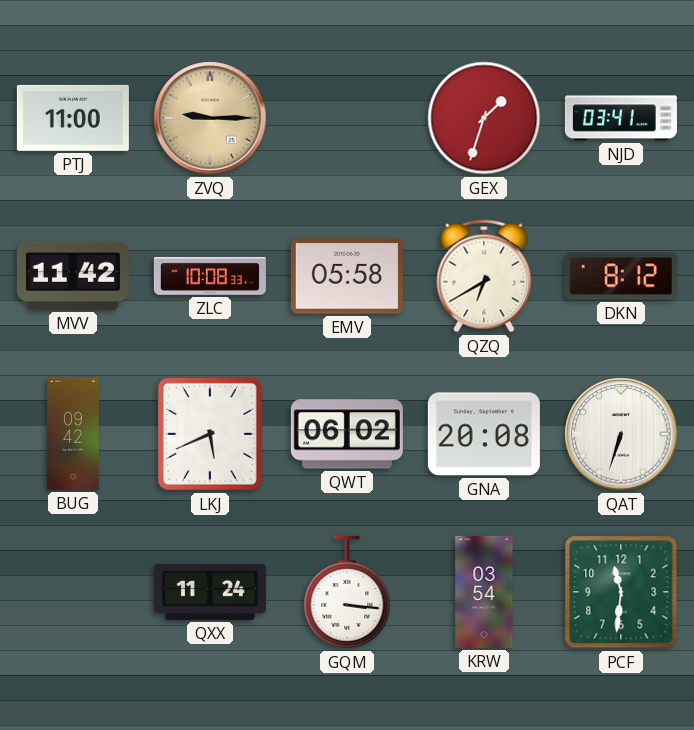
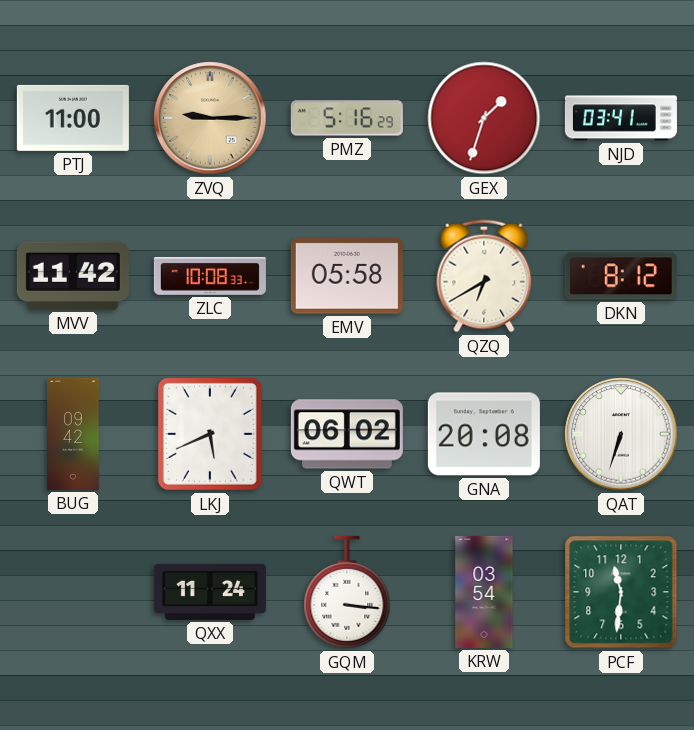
PMZ: none -> 5:16
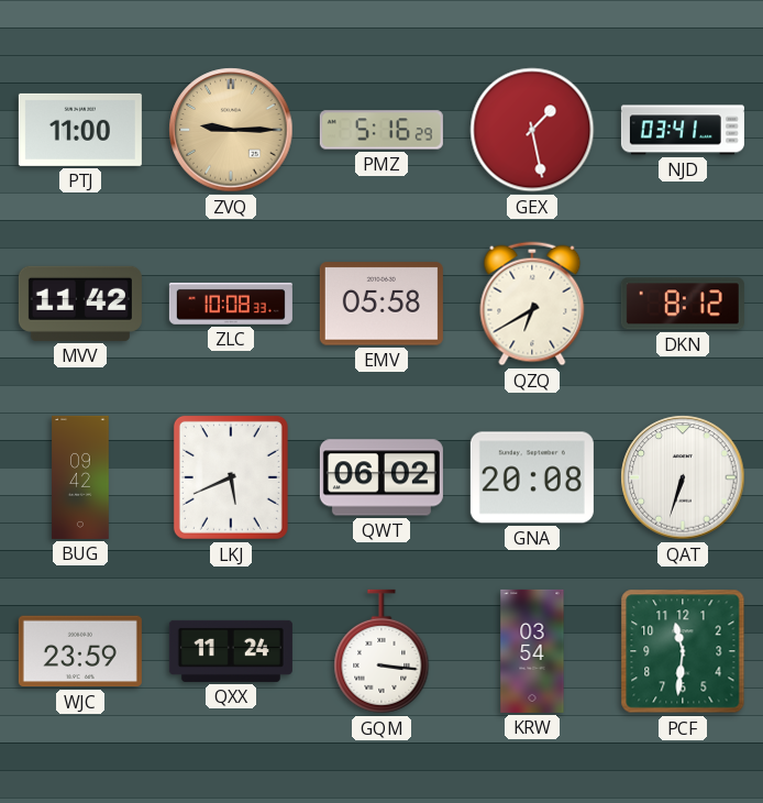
GEX: 1:33 -> 1:28
WJC: none -> 23:59
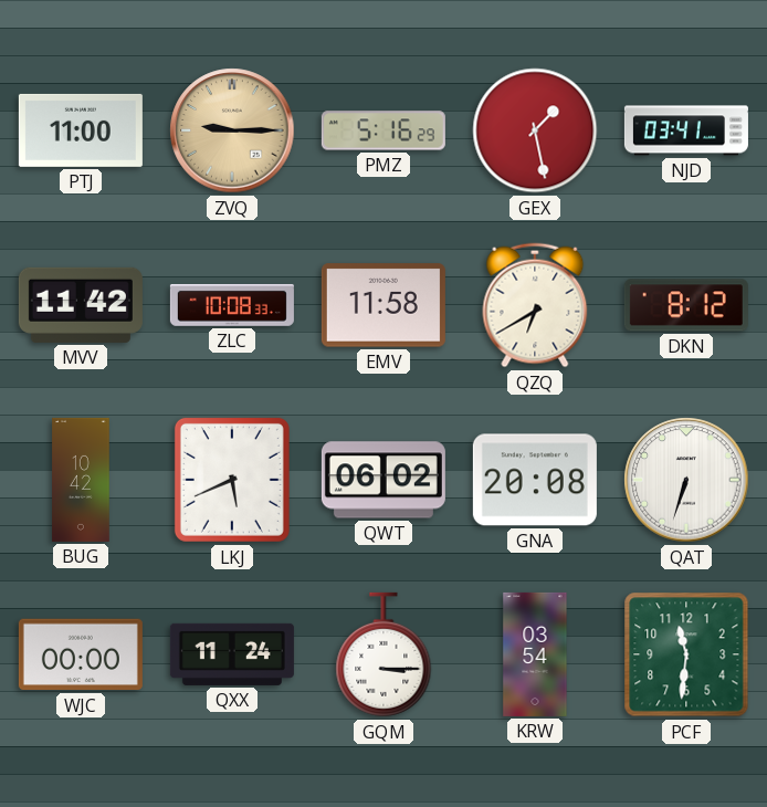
EMV: 05:58 -> 11:58
BUG: 09:42 -> 10:42
WJC: 23:59 -> 00:00
GQM: 3:16 -> 3:15
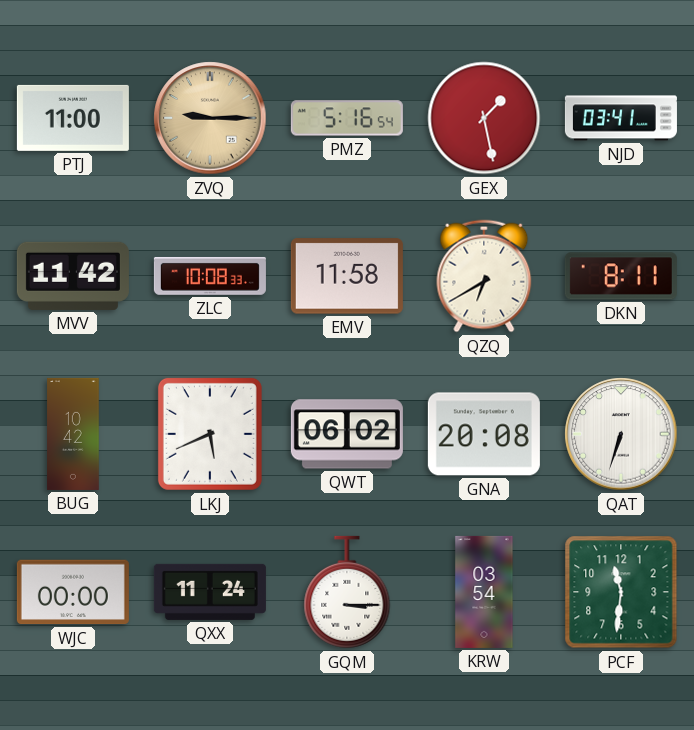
PMZ: 5:16:29 -> 5:16:54
DKN: 8:12 -> 8:11
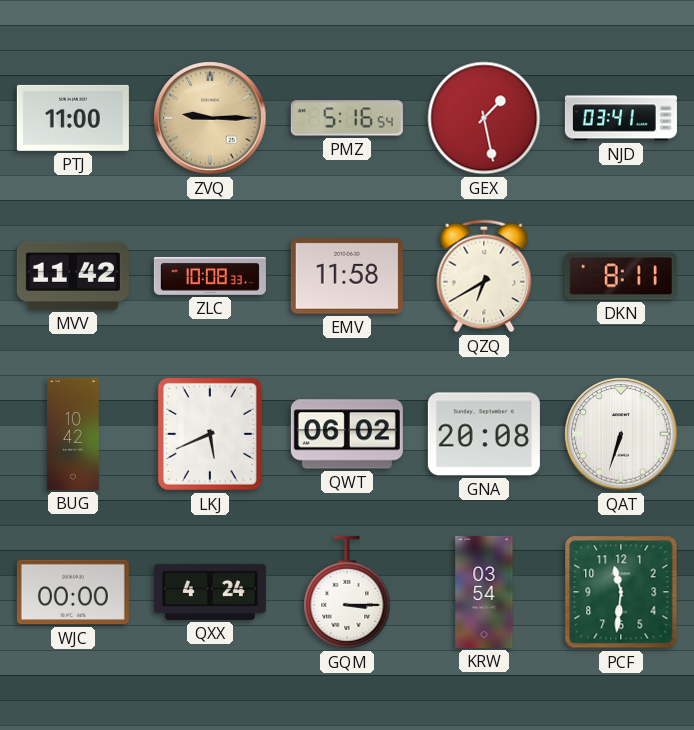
QXX: 11:24 -> 4:24
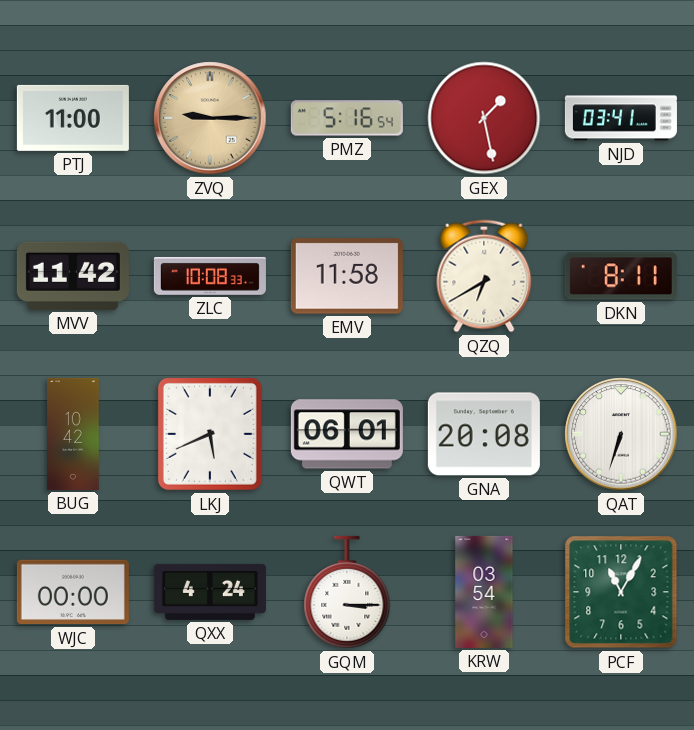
QWT: 06:02 -> 06:01
PCF: 11:31 -> 11:05
